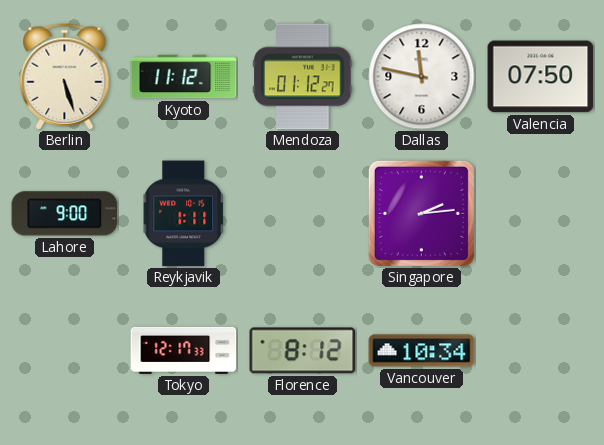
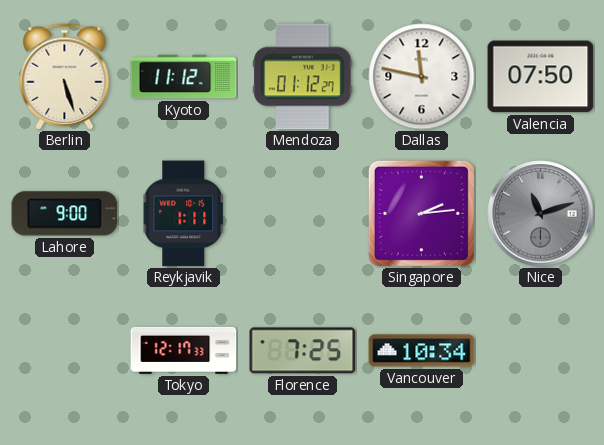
Nice: none -> 11:12
Florence: 8:12 -> 7:25
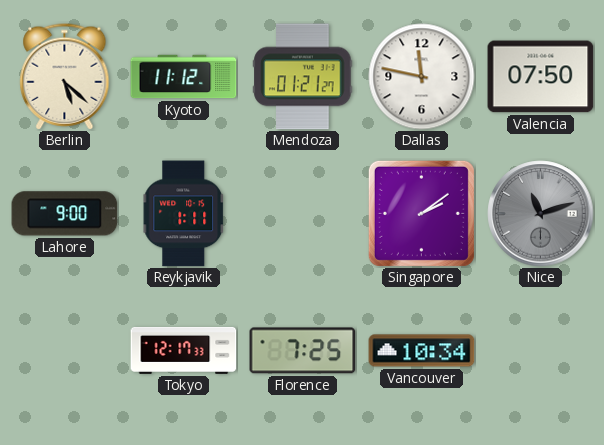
Berlin: 5:27 -> 5:22
Mendoza: 01:12 -> 01:21
Singapore: 2:14 -> 2:09
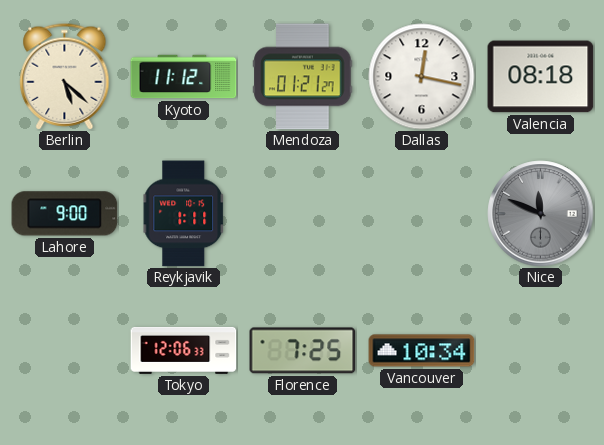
Dallas: 11:47 -> 12:17
Valencia: 07:50 -> 08:18
Singapore: 2:09 -> none
Nice: 11:12 -> 11:49
Tokyo: 12:17 -> 12:06
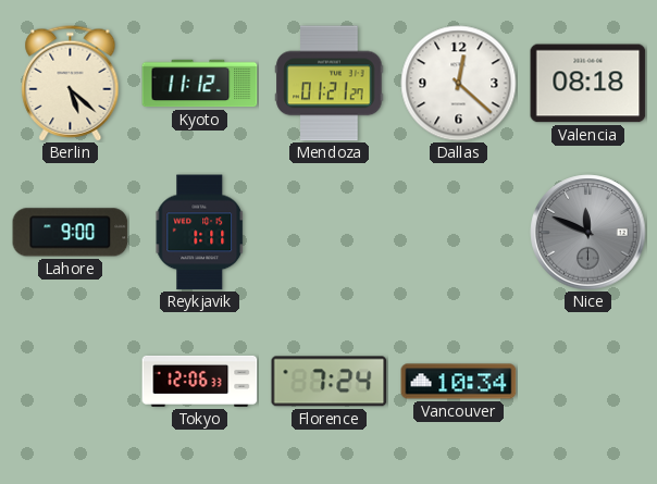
Dallas: 12:17 -> 12:22
Florence: 7:25 -> 7:24
